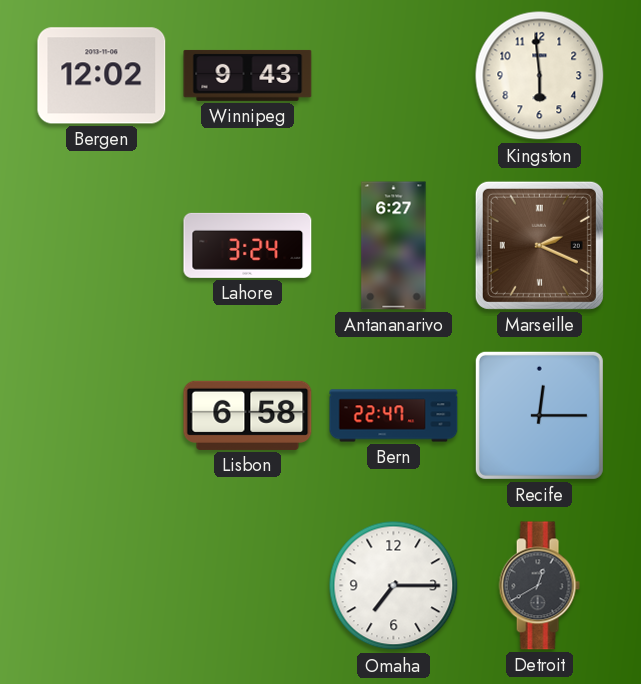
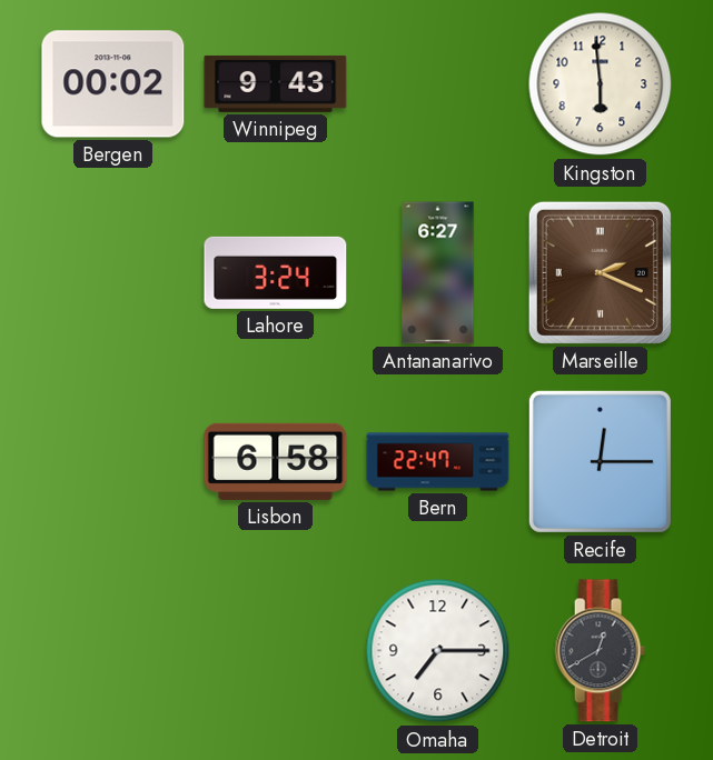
Bergen: 12:02 -> 00:02
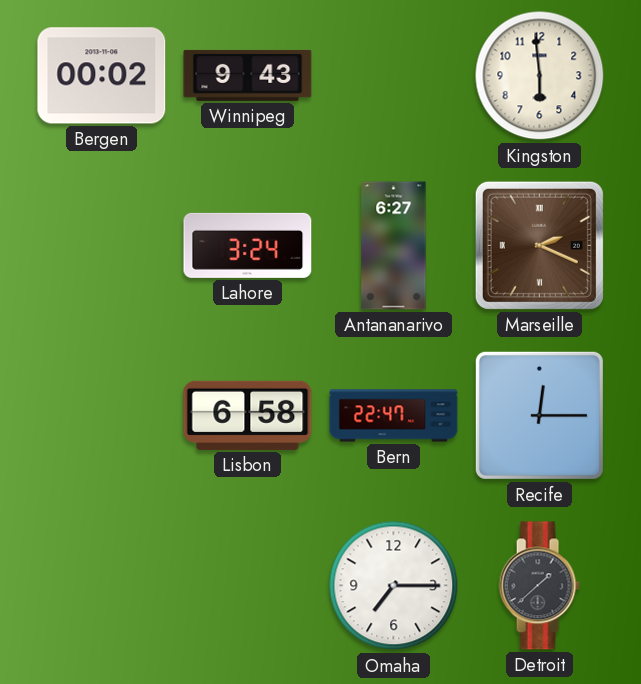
Detroit: 12:40 -> 1:38
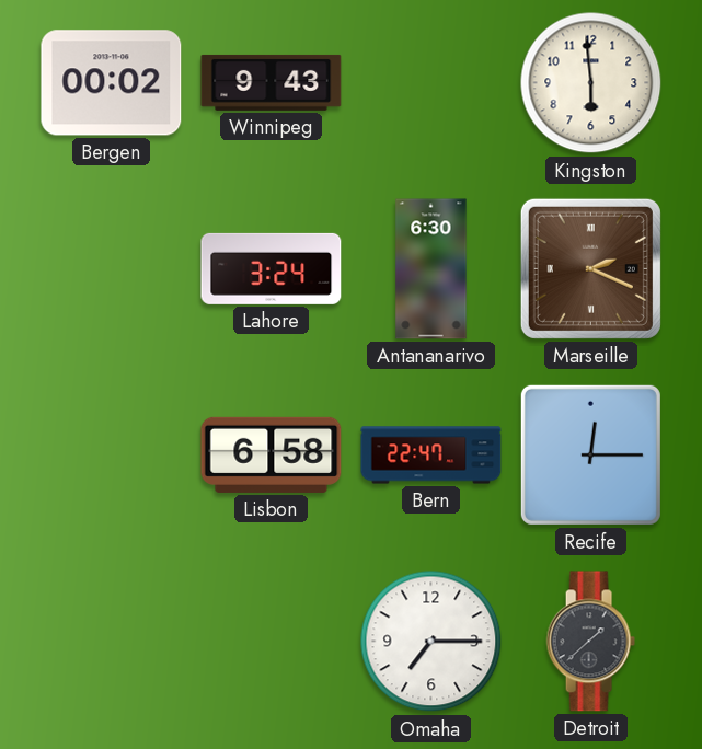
Antananarivo: 6:27 -> 6:30
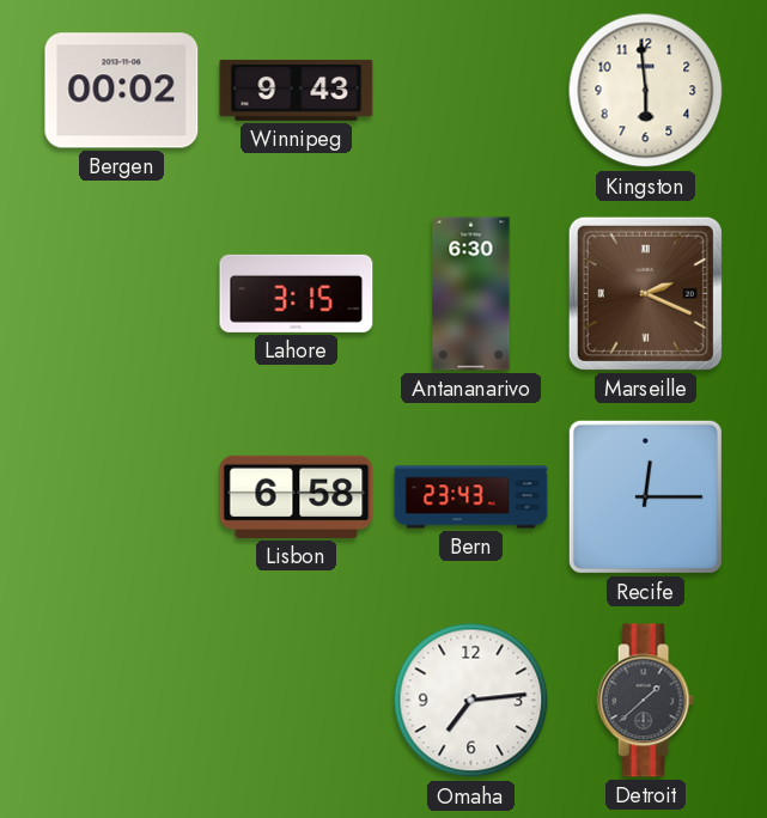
Lahore: 3:24 -> 3:15
Bern: 22:47 -> 23:43
Omaha: 7:15 -> 7:14
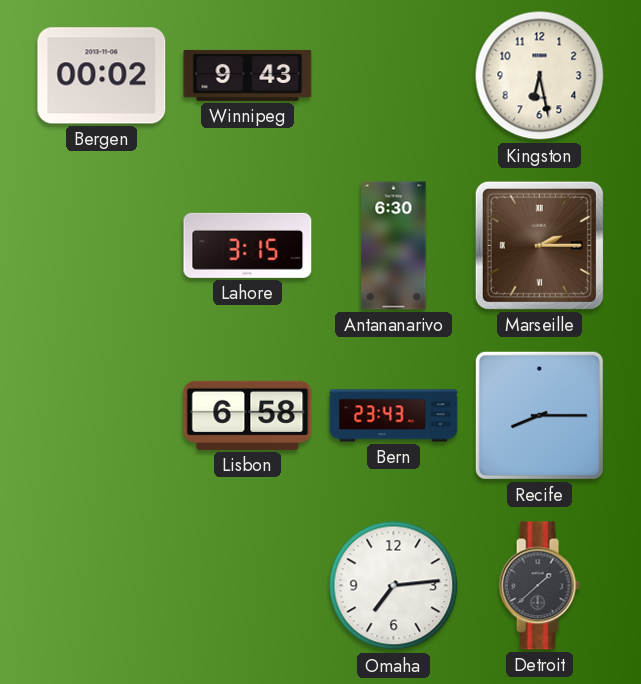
Kingston: 5:59 -> 6:28
Marseille: 2:19 -> 2:15
Recife: 12:15 -> 8:15
